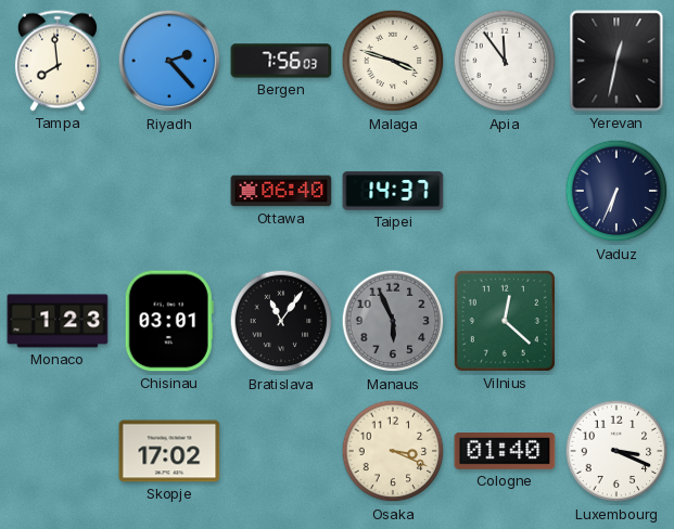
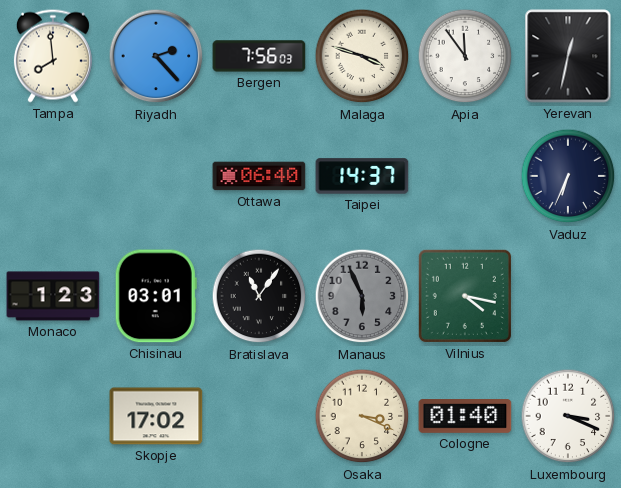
Vilnius: 12:22 -> 4:17
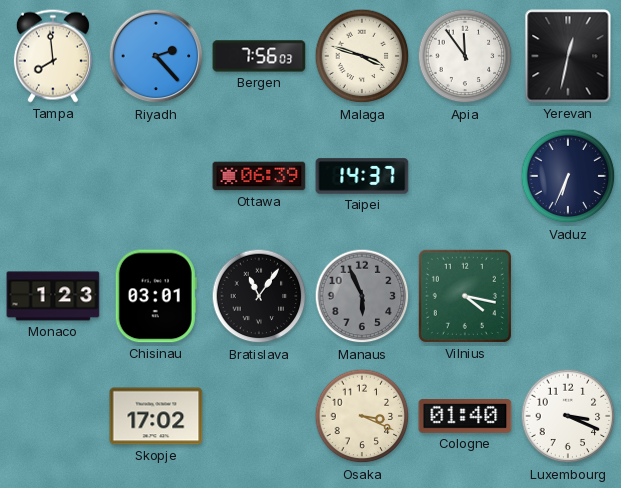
Ottawa: 06:40 -> 06:39
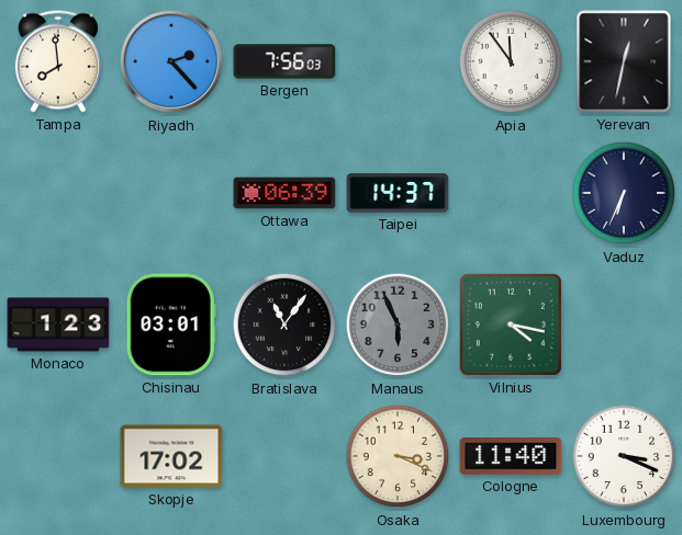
Malaga: 3:48 -> none
Cologne: 01:40 -> 11:40
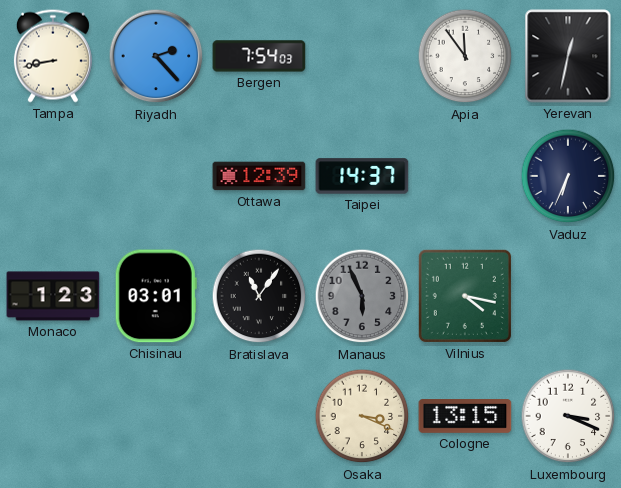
Tampa: 7:59 -> 8:43
Bergen: 7:56 -> 7:54
Ottawa: 06:39 -> 12:39
Skopje: 17:02 -> none
Cologne: 11:40 -> 13:15
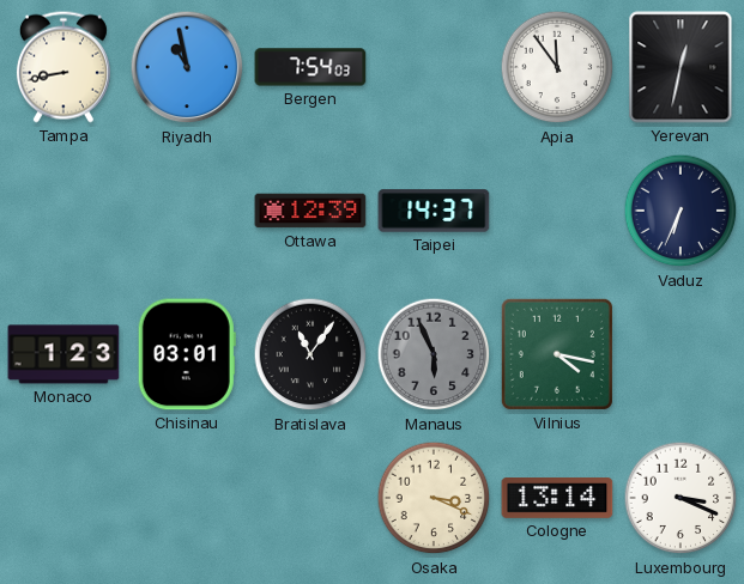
Riyadh: 2:23 -> 10:58
Cologne: 13:15 -> 13:14
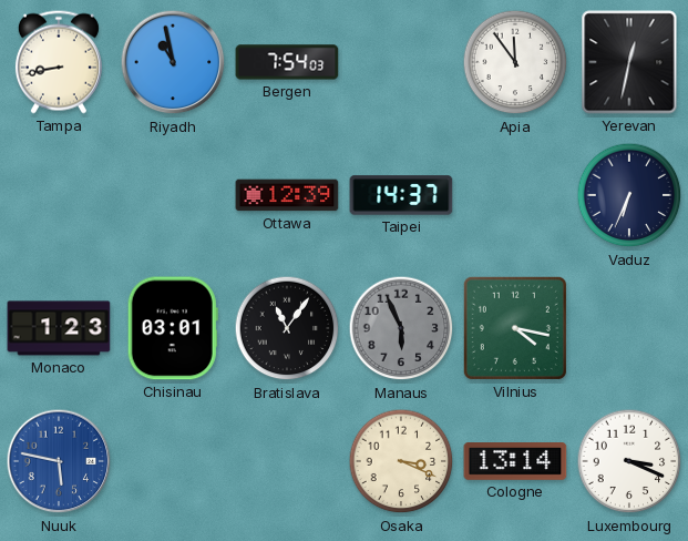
Nuuk: none -> 5:47
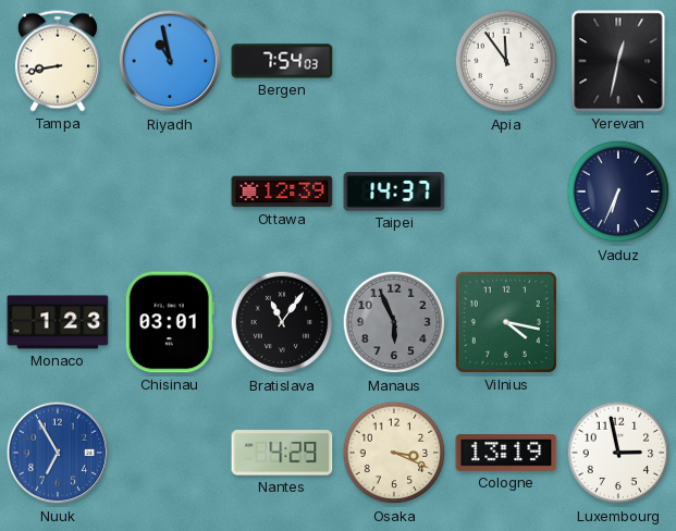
Nuuk: 5:47 -> 6:55
Nantes: none -> 4:29
Cologne: 13:14 -> 13:19
Luxembourg: 3:19 -> 2:58
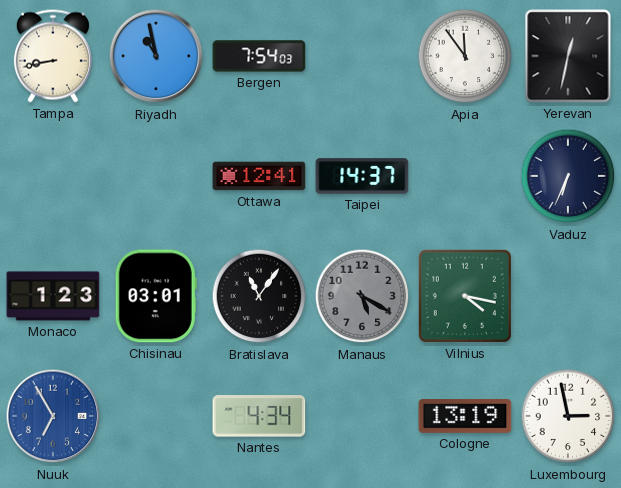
Ottawa: 12:39 -> 12:41
Manaus: 5:56 -> 5:20
Nantes: 4:29 -> 4:34
Osaka: 3:19 -> none
